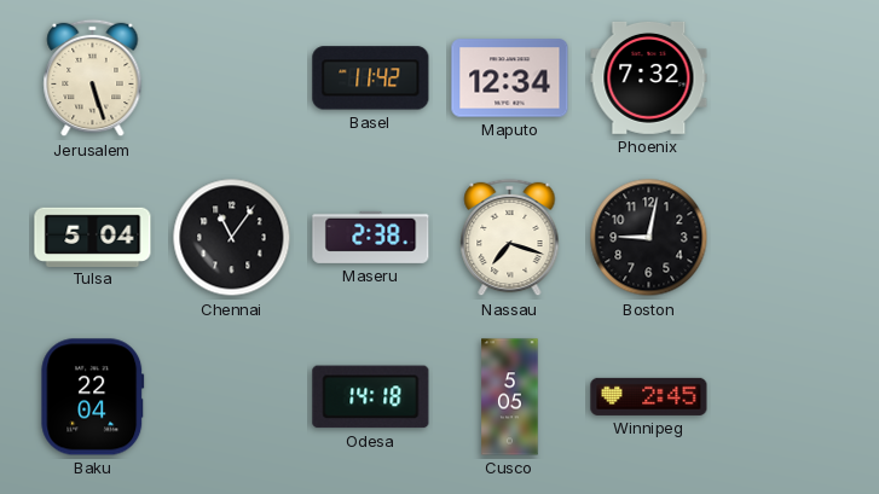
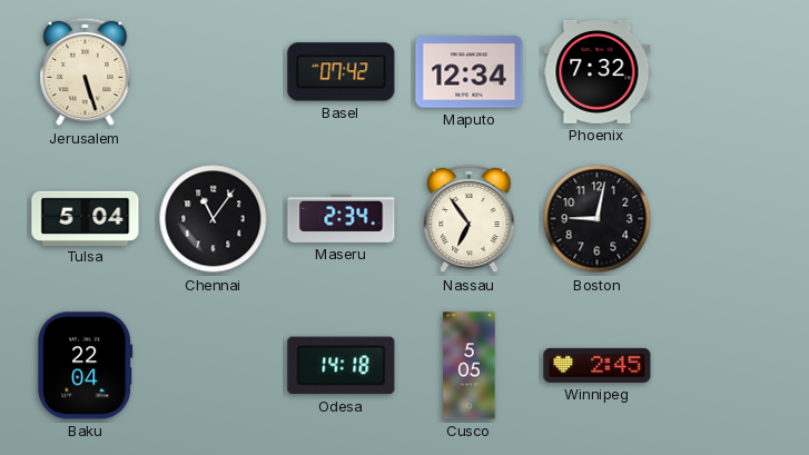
Basel: 11:42 -> 07:42
Maseru: 2:38 -> 2:34
Nassau: 7:18 -> 6:54
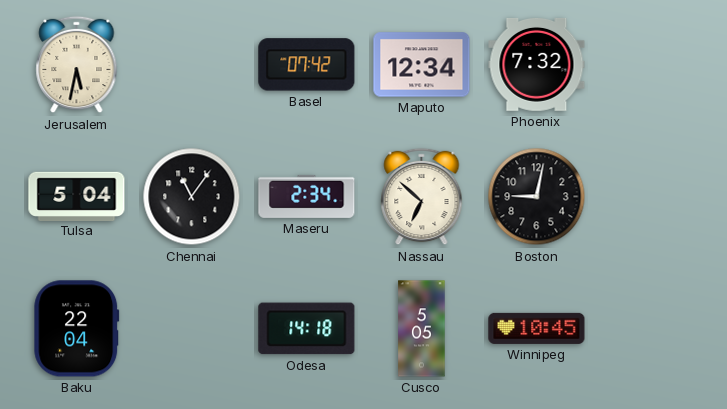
Jerusalem: 5:27 -> 5:32
Nassau: 6:54 -> 6:52
Winnipeg: 2:45 -> 10:45
